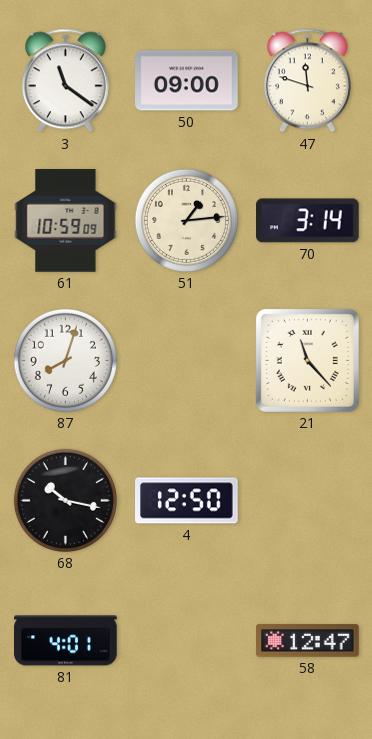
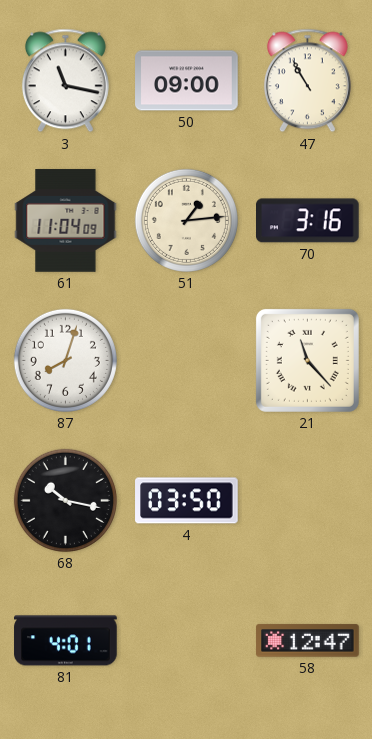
3: 11:21 -> 11:17
47: 11:48 -> 10:55
61: 10:59 -> 11:04
70: 3:14 -> 3:16
4: 12:50 -> 03:50
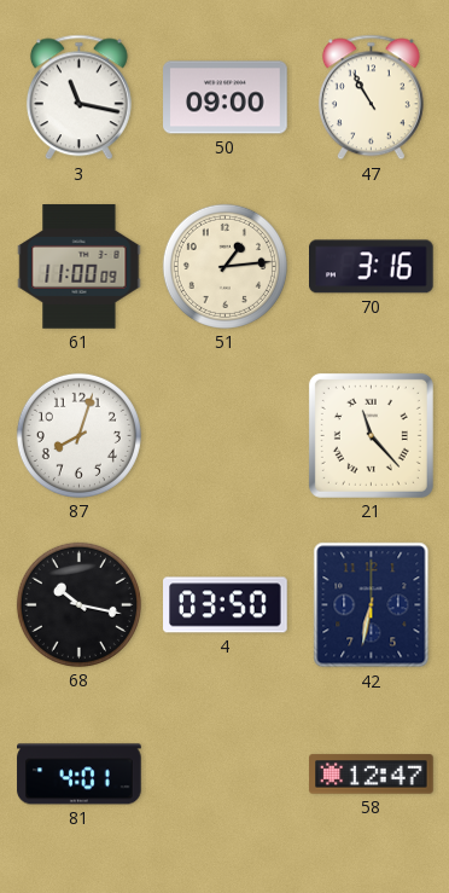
61: 11:04 -> 11:00
42: none -> 6:32
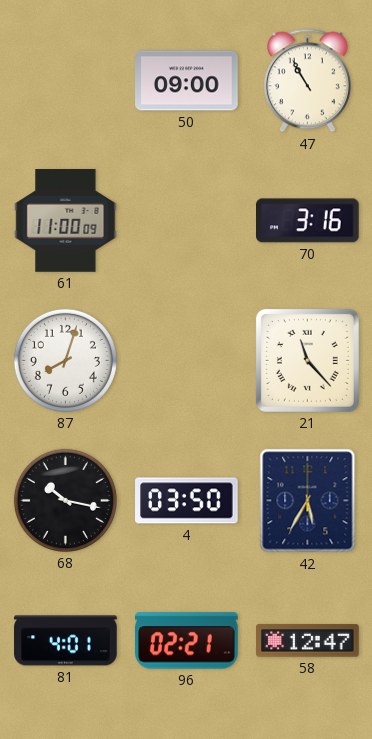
3: 11:17 -> none
51: 1:14 -> none
42: 6:32 -> 5:35
96: none -> 02:21
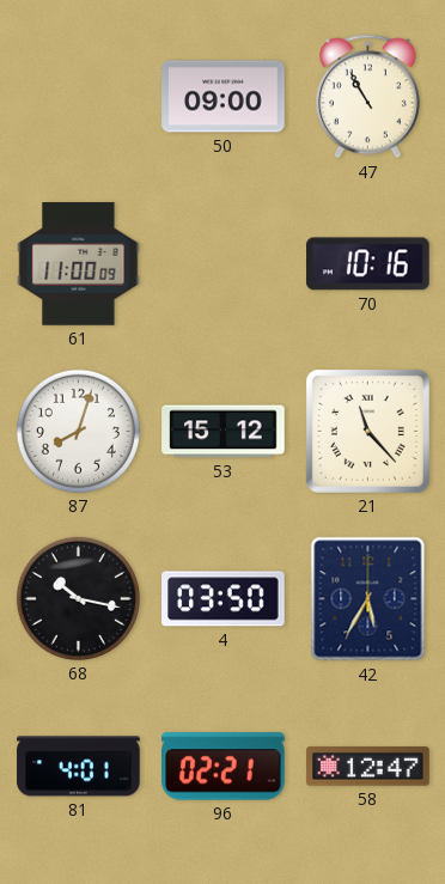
70: 3:16 -> 10:16
53: none -> 15:12
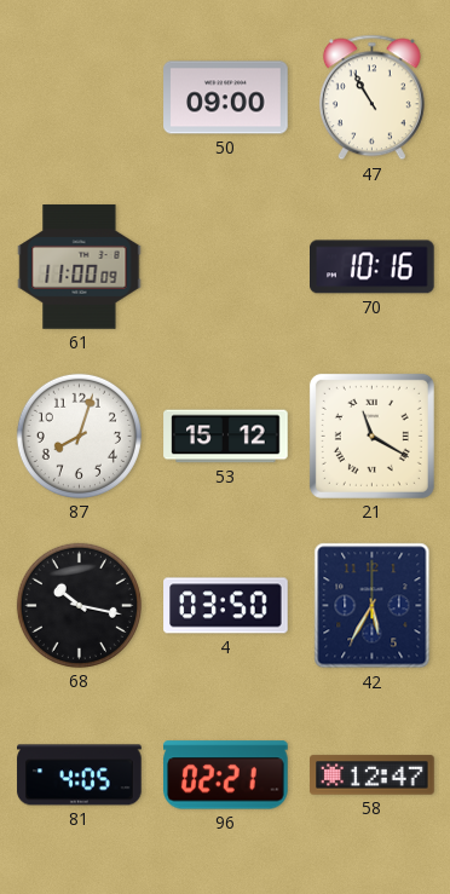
21: 11:23 -> 11:20
81: 4:01 -> 4:05
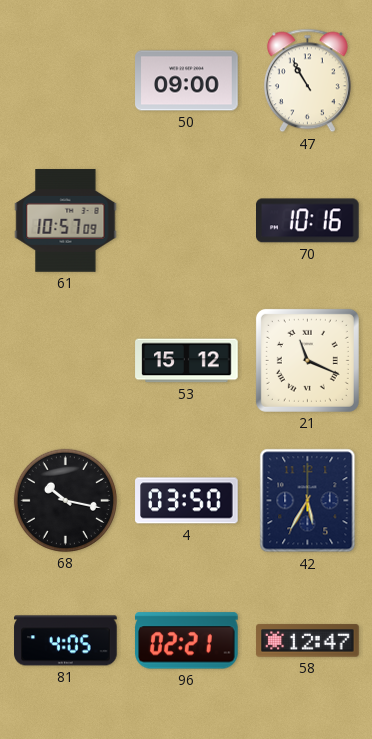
61: 11:00 -> 10:57
87: 8:03 -> none
21: 11:20 -> 11:19
